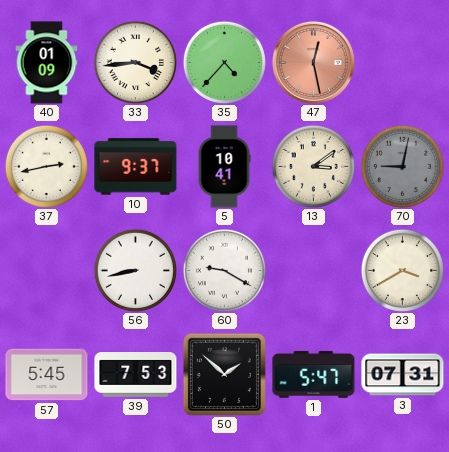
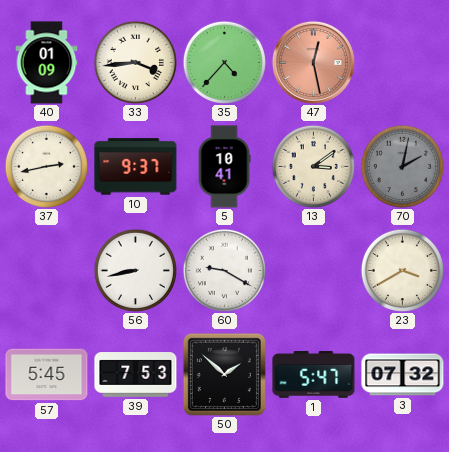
70: 9:02 -> 2:02
3: 07:31 -> 07:32
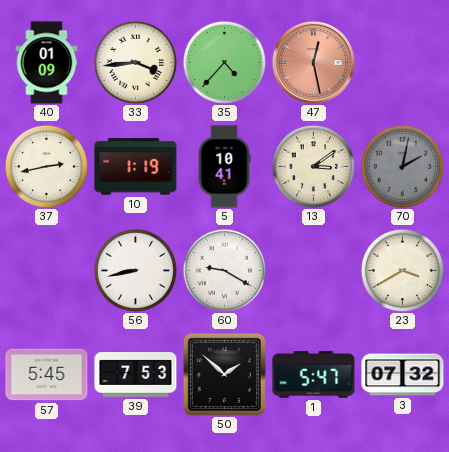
10: 9:37 -> 1:19
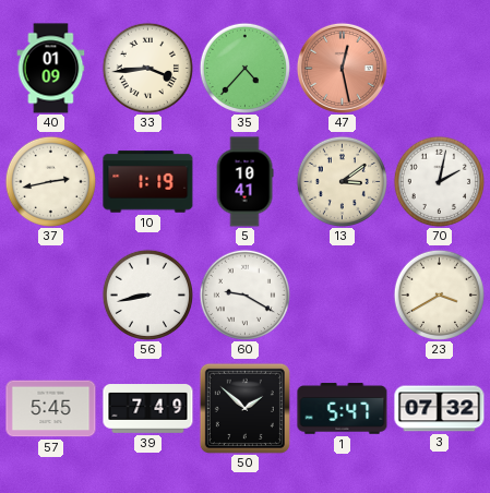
70 dial: grey -> white
39: 7:53 -> 7:49
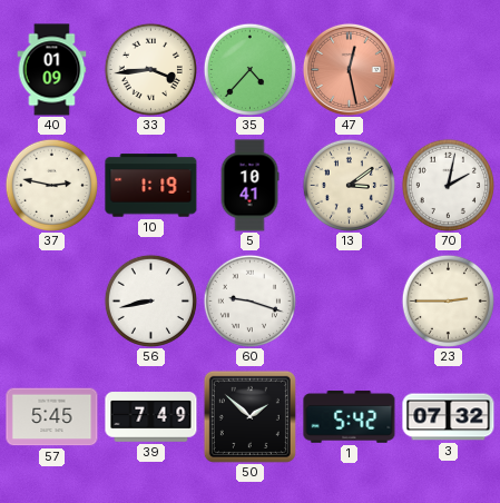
37: 2:43 -> 2:47
60: 9:20 -> 9:18
23: 3:40 -> 2:45
1: 5:47 -> 5:42
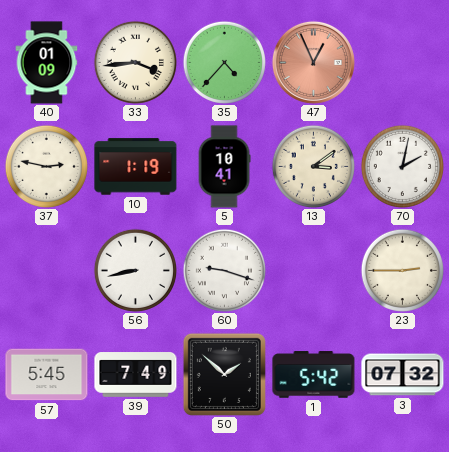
47: 12:28 -> 12:56
